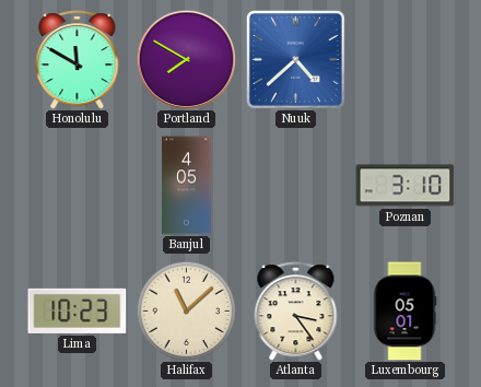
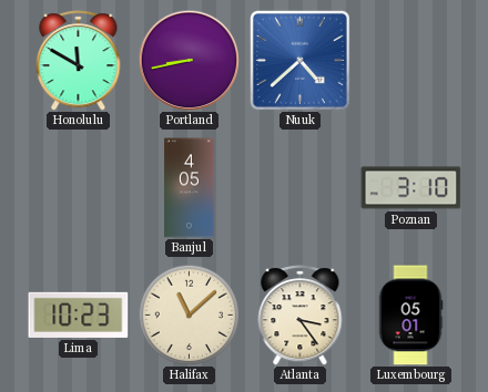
Portland: 7:50 -> 8:43
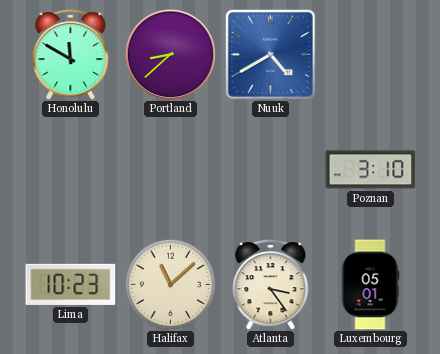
Portland: 8:43 -> 8:38
Nuuk: 4:38 -> 4:40
Banjul: 4:05 -> none
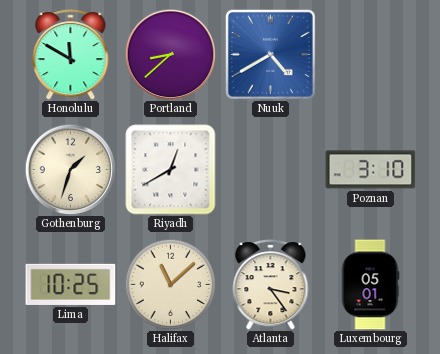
Gothenburg: none -> 1:33
Riyadh: none -> 12:40
Lima: 10:23 -> 10:25
